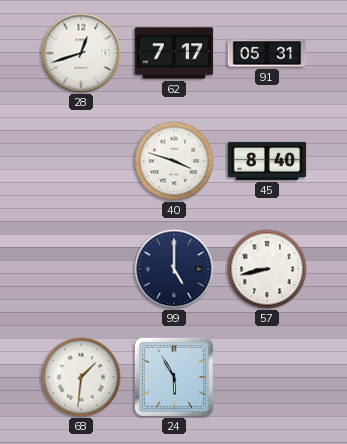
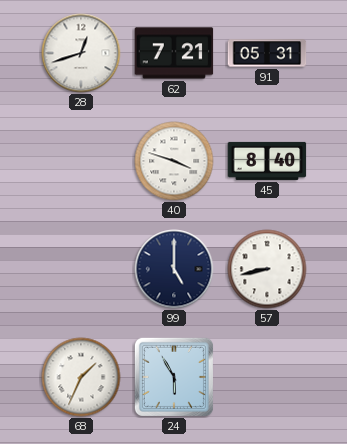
62: 7:17 -> 7:21
68: 1:31 -> 1:34
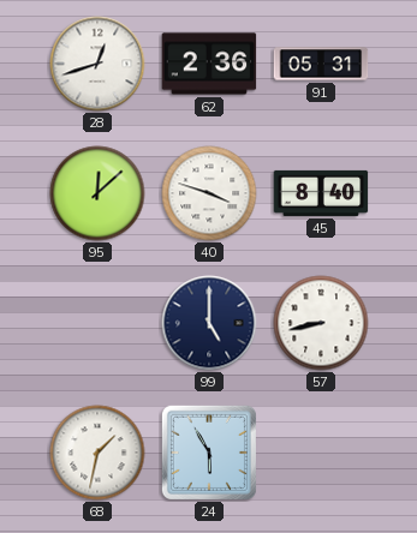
62: 7:21 -> 2:36
95: none -> 12:08
68: 1:34 -> 1:32
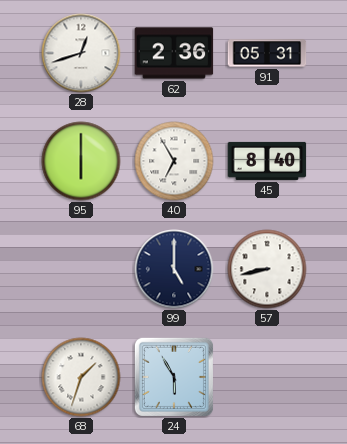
95: 12:08 -> 6:00
40: 3:48 -> 6:55
68: 1:32 -> 1:33
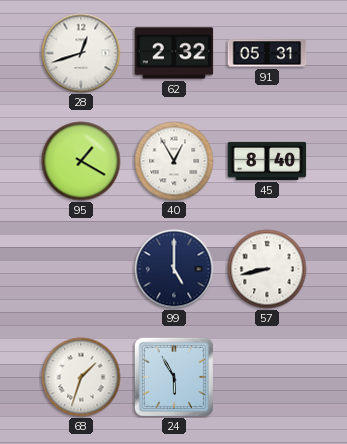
62: 2:36 -> 2:32
95: 6:00 -> 1:20
40: 6:55 -> 12:55
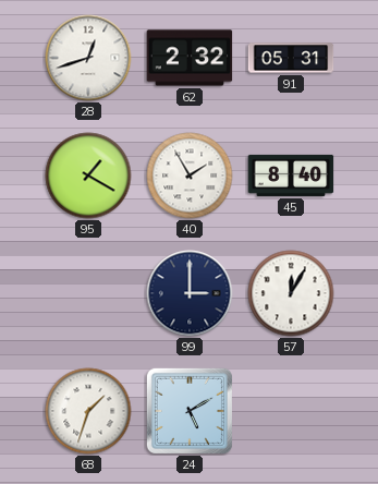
40: 12:55 -> 1:55
99: 5:00 -> 3:00
57: 8:43 -> 12:05
24: 5:55 -> 5:10
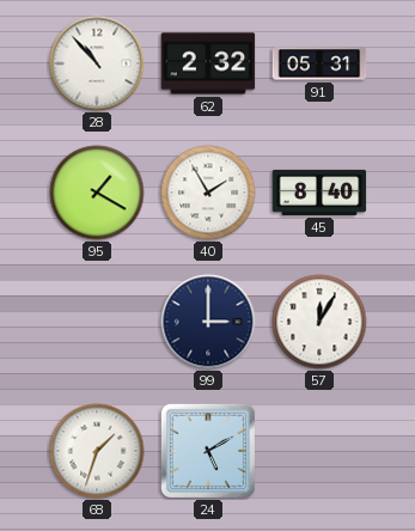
28: 12:42 -> 10:53
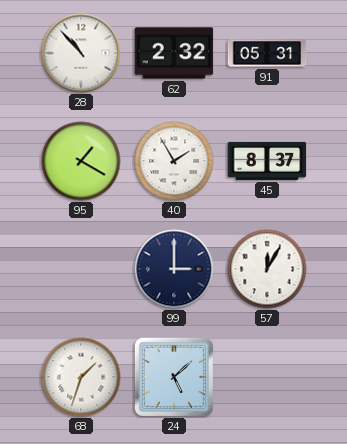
45: 8:40 -> 8:37
24: 5:10 -> 5:08
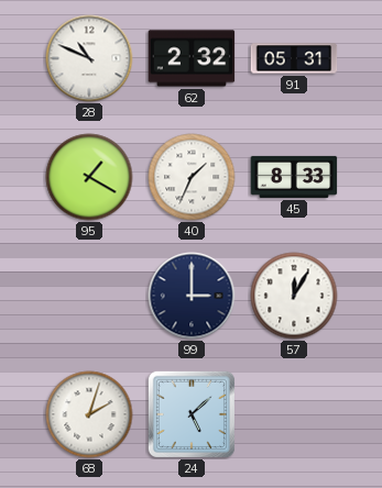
28: 10:53 -> 10:49
40: 1:55 -> 1:34
45: 8:37 -> 8:33
68: 1:33 -> 2:03
